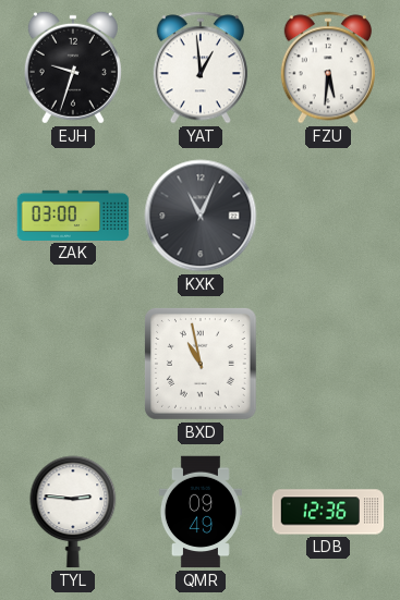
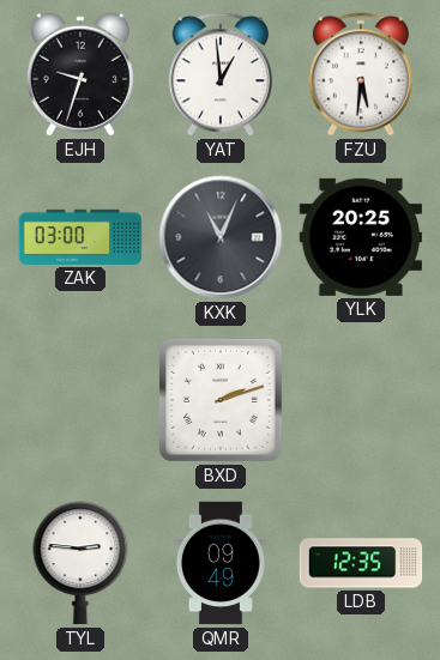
YLK: none -> 20:25
BXD: 10:58 -> 2:12
LDB: 12:36 -> 12:35
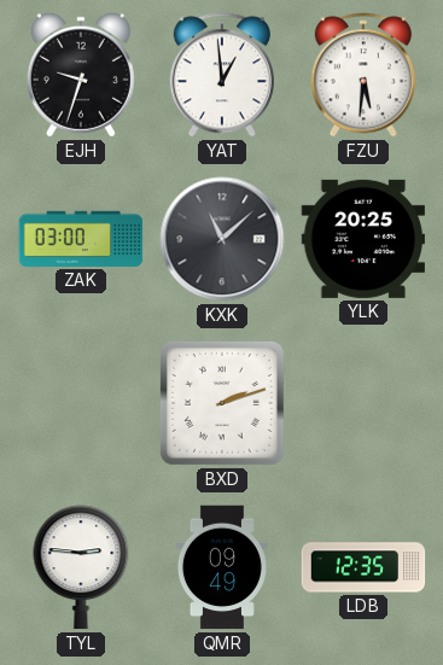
KXK: 11:04 -> 11:08
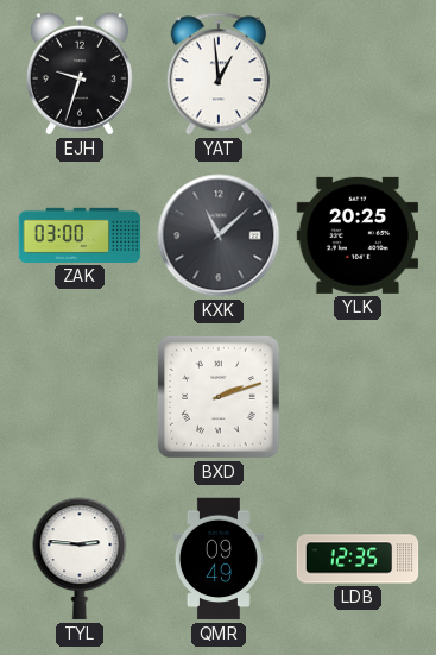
FZU: 5:31 -> none
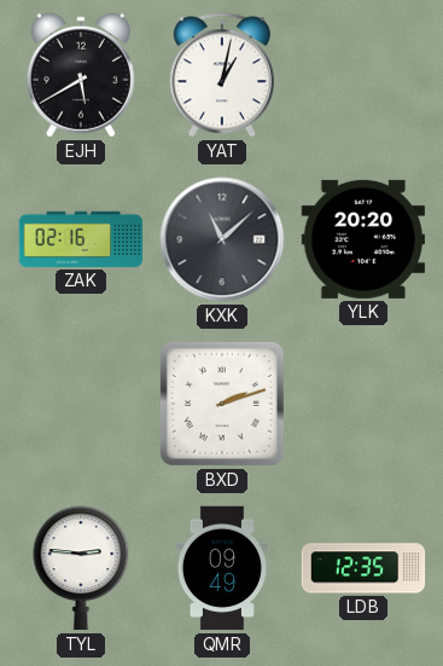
EJH: 9:33 -> 5:40
YAT: 12:59 -> 1:02
ZAK: 03:00 -> 02:16
YLK: 20:25 -> 20:20
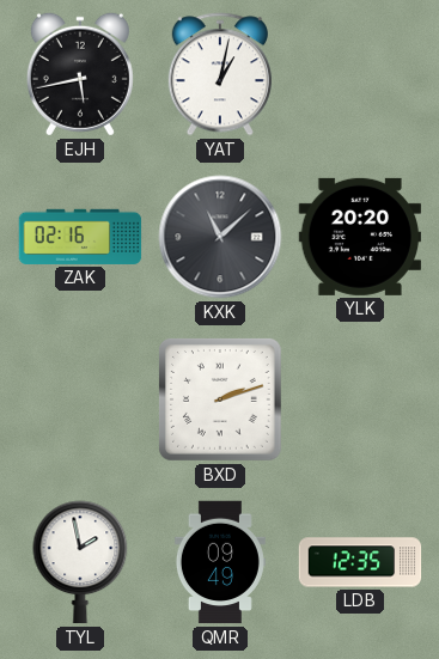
EJH: 5:40 -> 5:43
TYL: 2:46 -> 1:58
